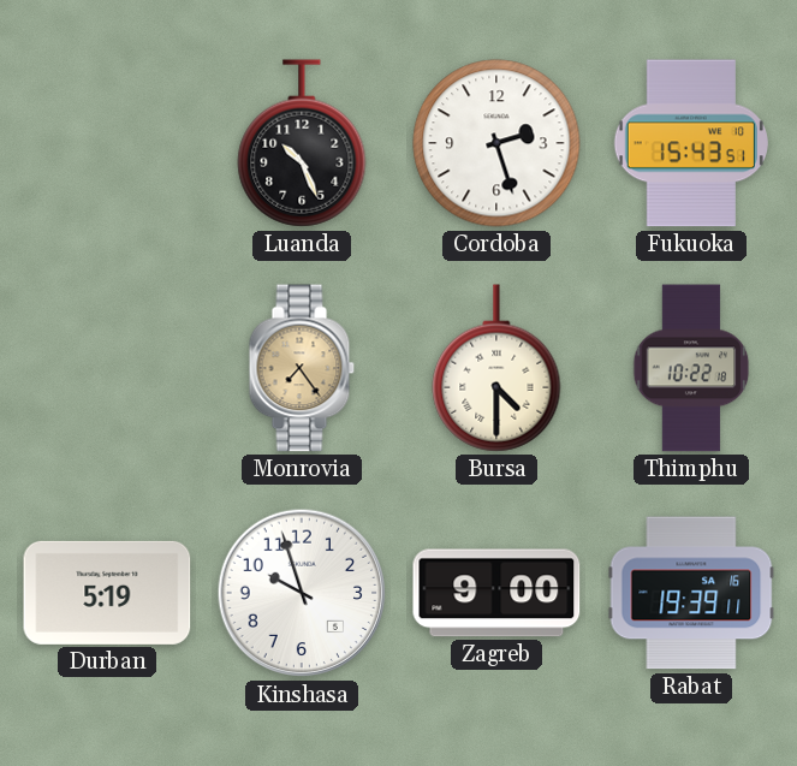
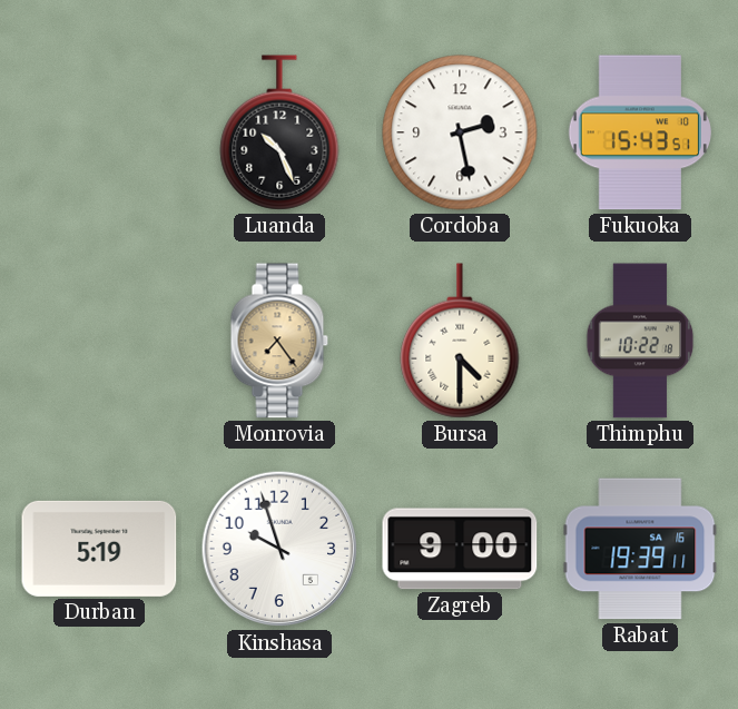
Cordoba: 2:27 -> 2:28
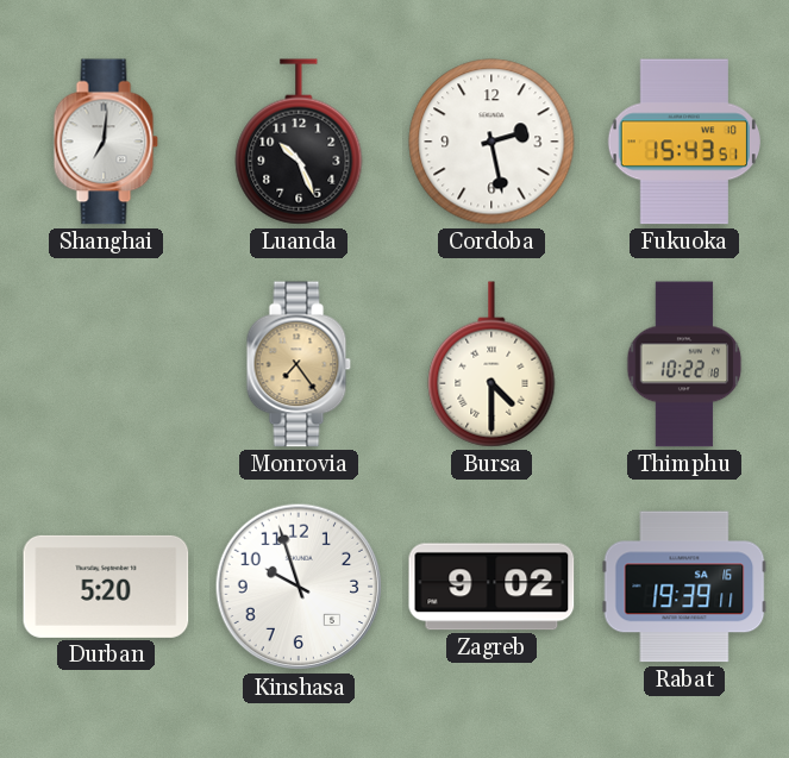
Shanghai: none -> 7:01
Durban: 5:19 -> 5:20
Zagreb: 9:00 -> 9:02
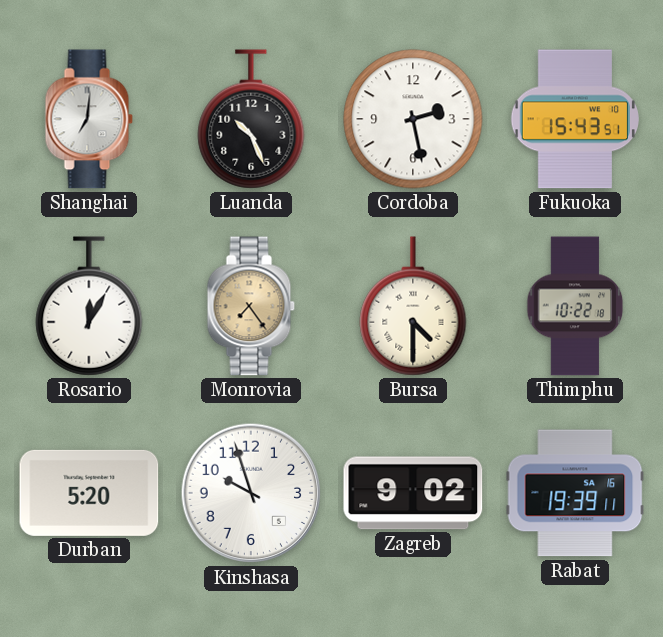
Rosario: none -> 12:05
